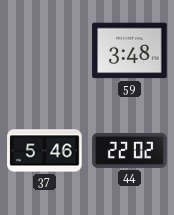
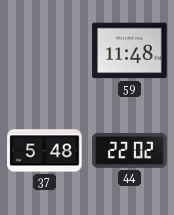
59: 3:48 -> 11:48
37: 5:46 -> 5:48
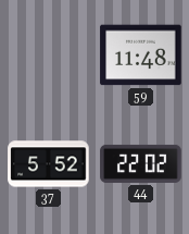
37: 5:48 -> 5:52
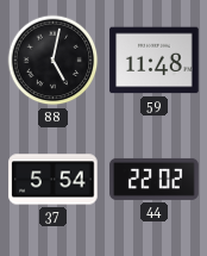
88: none -> 5:02
37: 5:52 -> 5:54
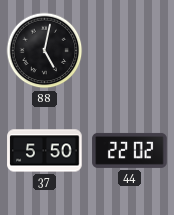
59: 11:48 -> none
37: 5:54 -> 5:50
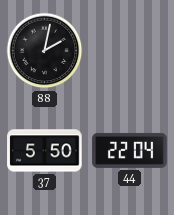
88: 5:02 -> 2:02
44: 22:02 -> 22:04
